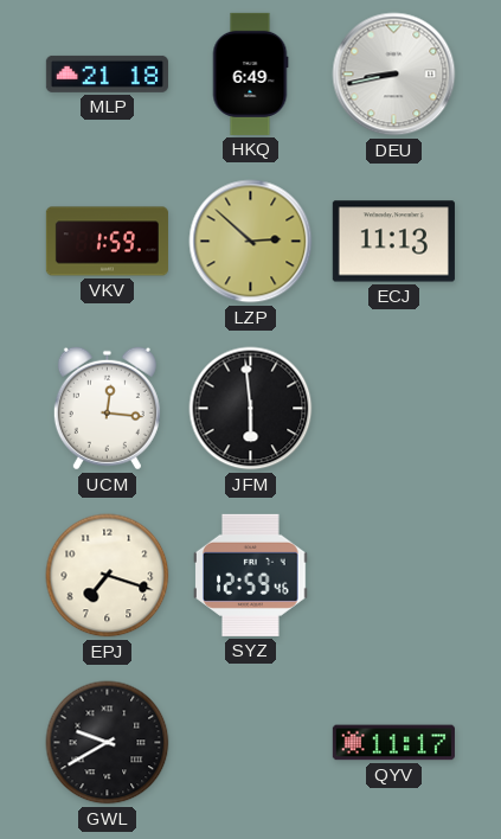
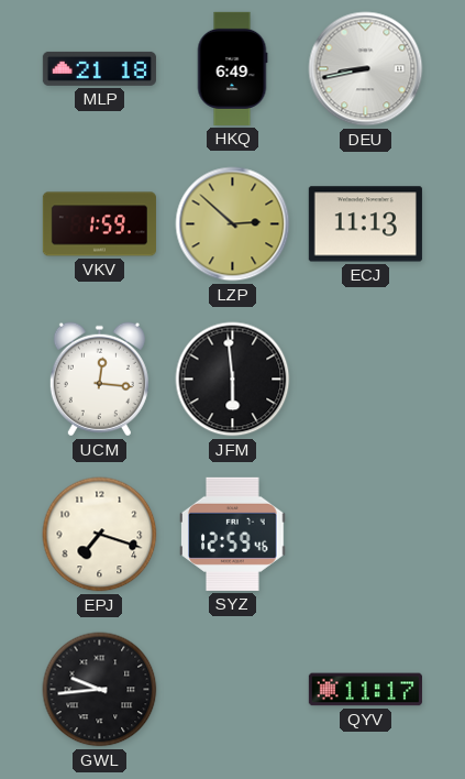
GWL: 9:40 -> 9:44
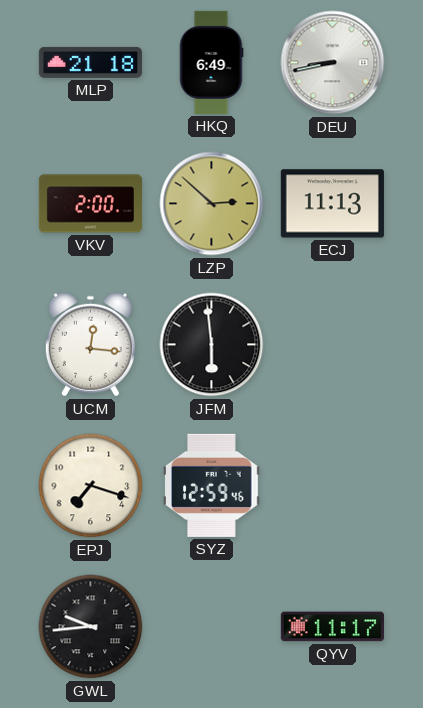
VKV: 1:59 -> 2:00
